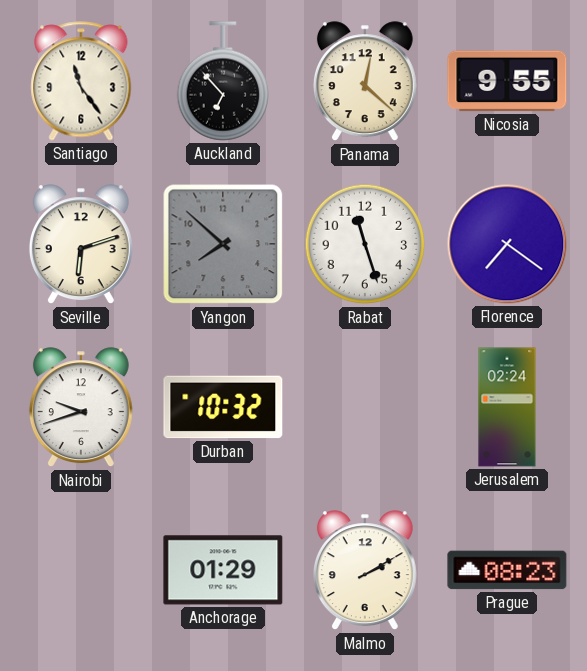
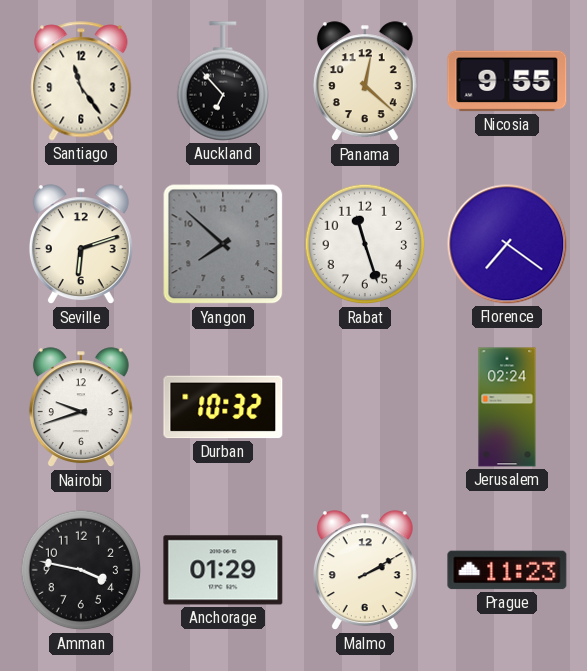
Amman: none -> 3:47
Prague: 08:23 -> 11:23
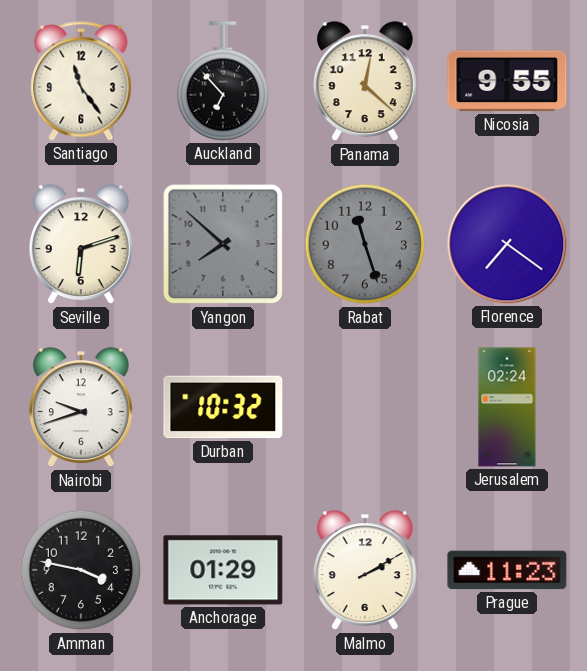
Rabat dial: white -> grey
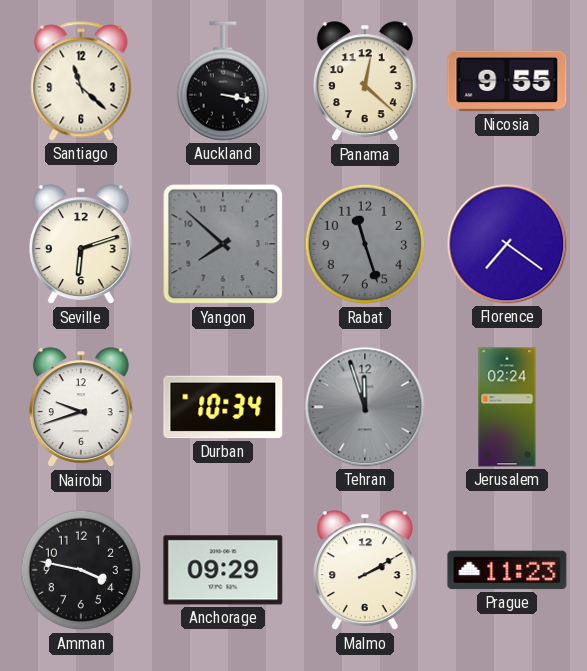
Santiago: 11:24 -> 11:22
Auckland: 6:53 -> 3:17
Durban: 10:32 -> 10:34
Tehran: none -> 11:57
Anchorage: 01:29 -> 09:29
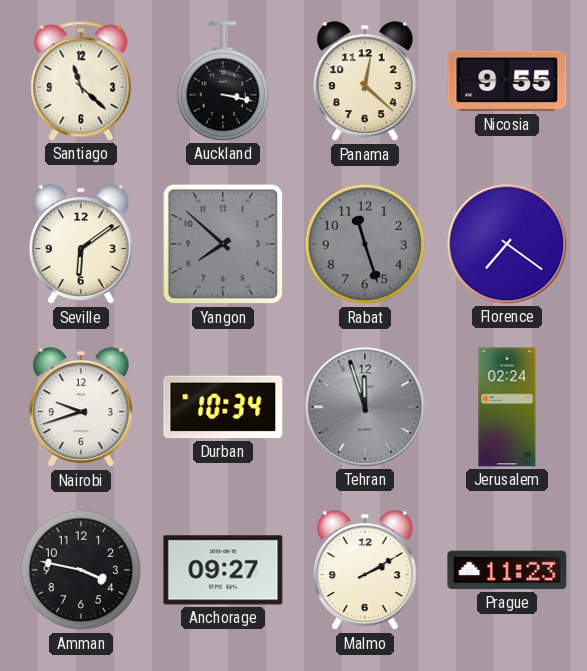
Seville: 6:12 -> 6:09
Anchorage: 09:29 -> 09:27
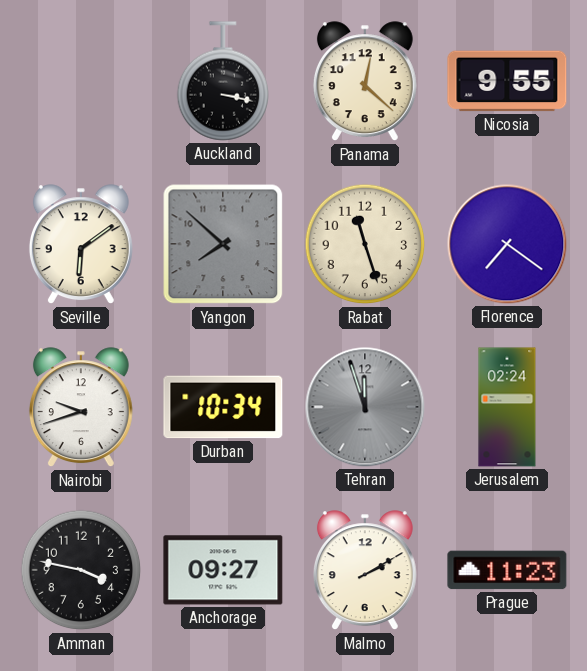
Santiago: 11:22 -> none
Rabat dial: grey -> cream
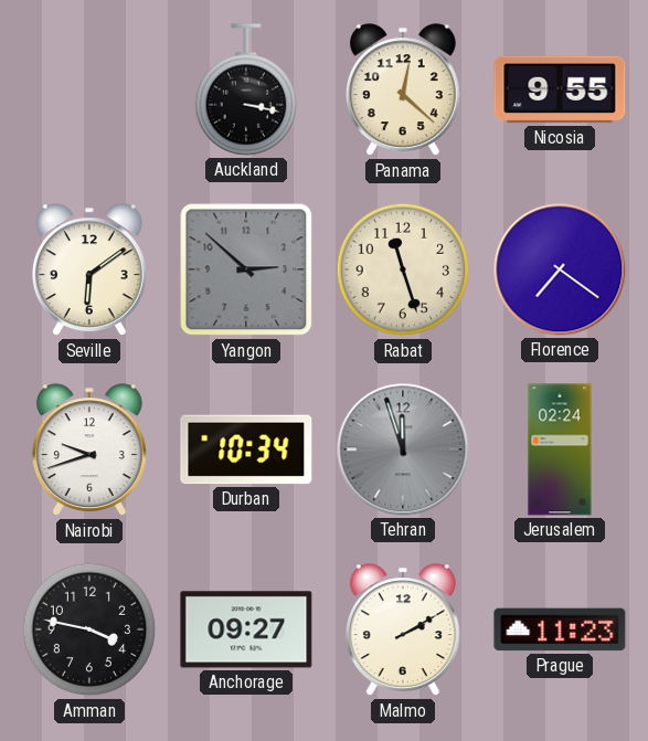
Yangon: 7:52 -> 2:52
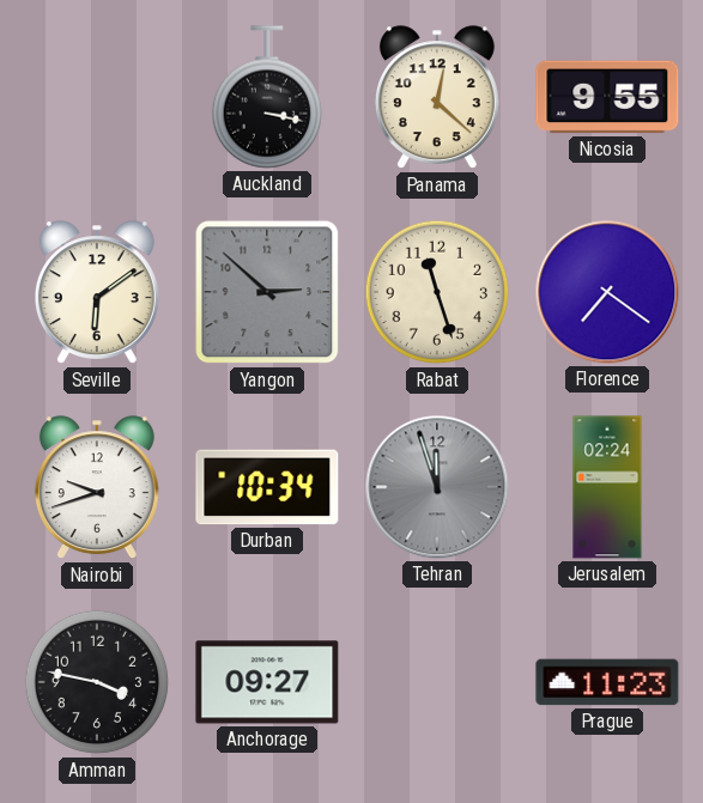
Malmo: 2:10 -> none
